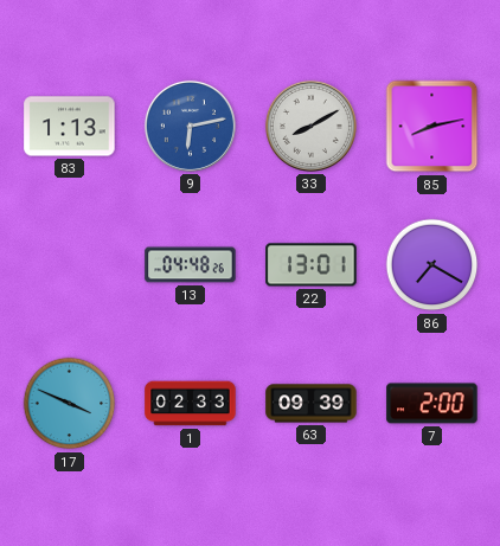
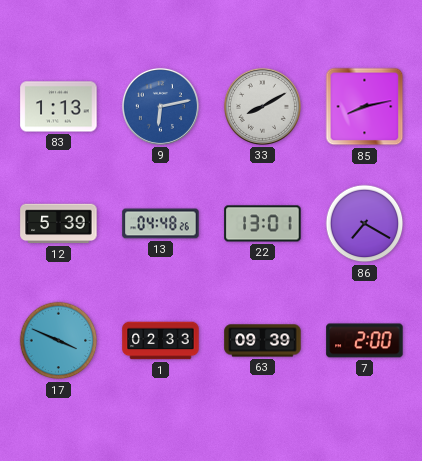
12: none -> 5:39
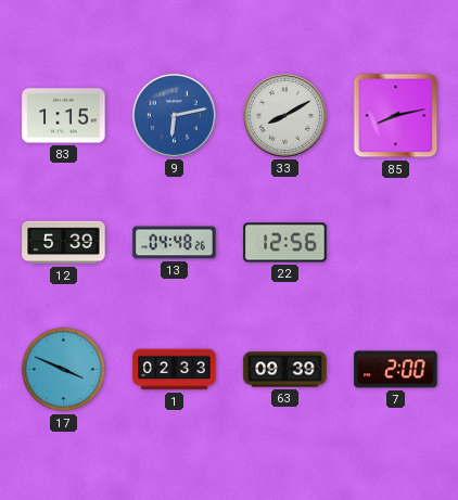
83: 1:13 -> 1:15
22: 13:01 -> 12:56
86: 7:20 -> none
